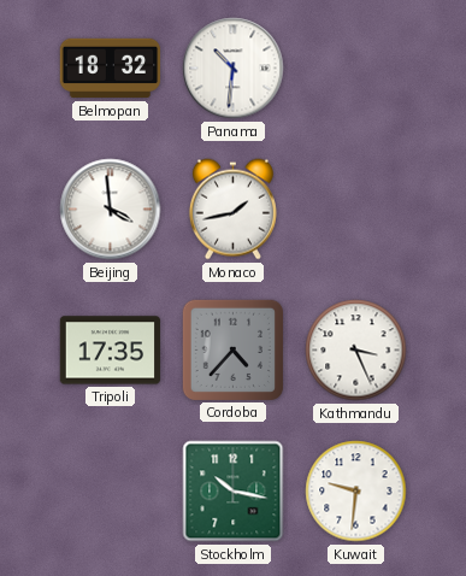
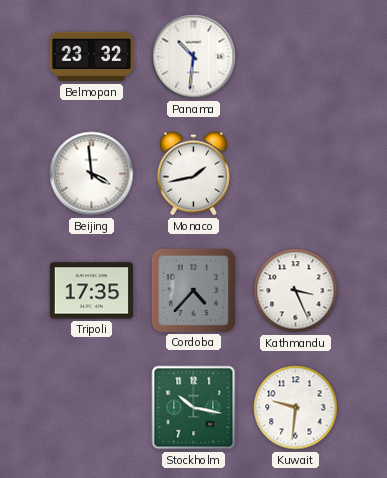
Belmopan: 18:32 -> 23:32
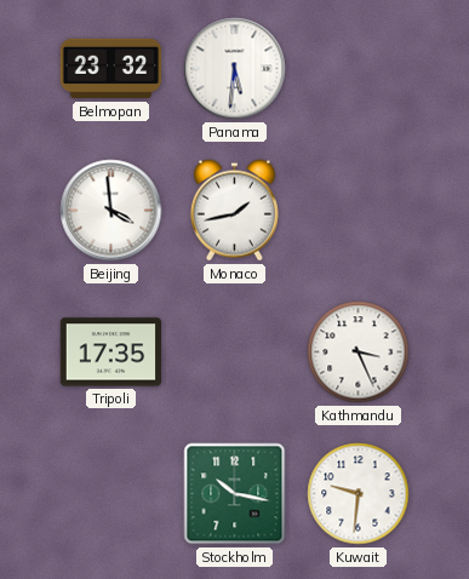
Panama: 10:31 -> 5:31
Cordoba: 4:37 -> none
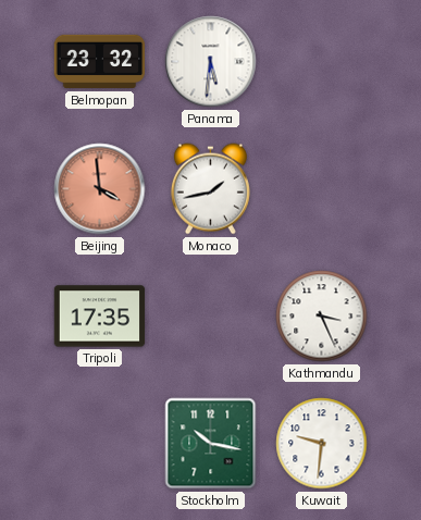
Beijing dial: white -> salmon
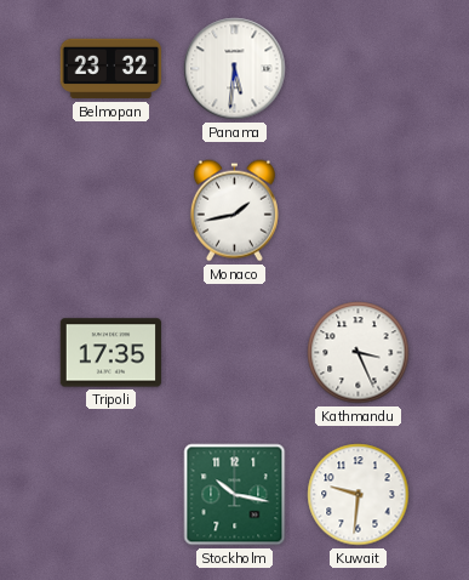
Beijing: 3:59 -> none
